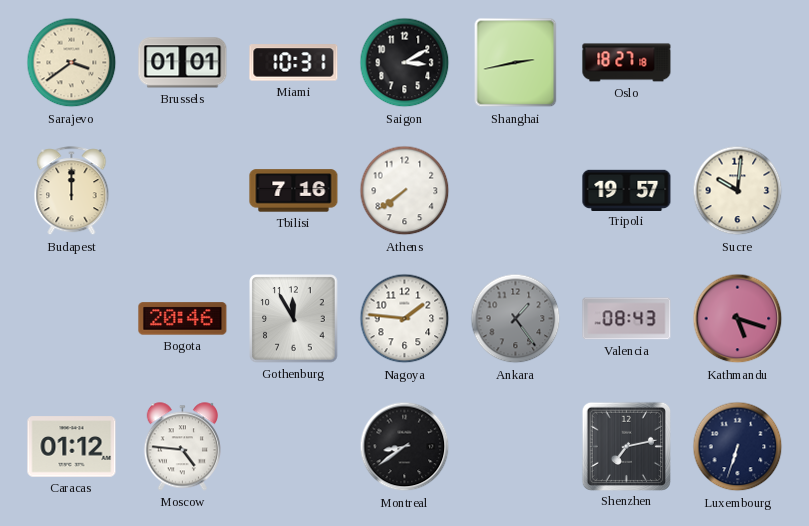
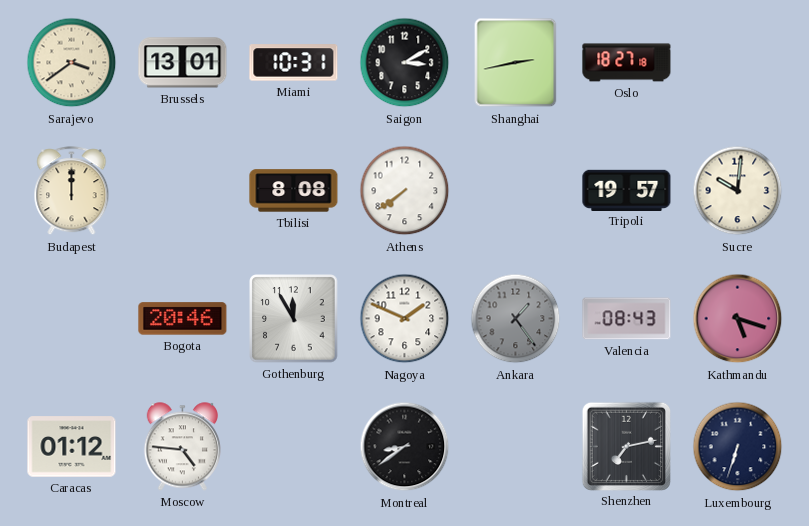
Brussels: 01:01 -> 13:01
Tbilisi: 7:16 -> 8:08
Nagoya: 1:46 -> 1:49
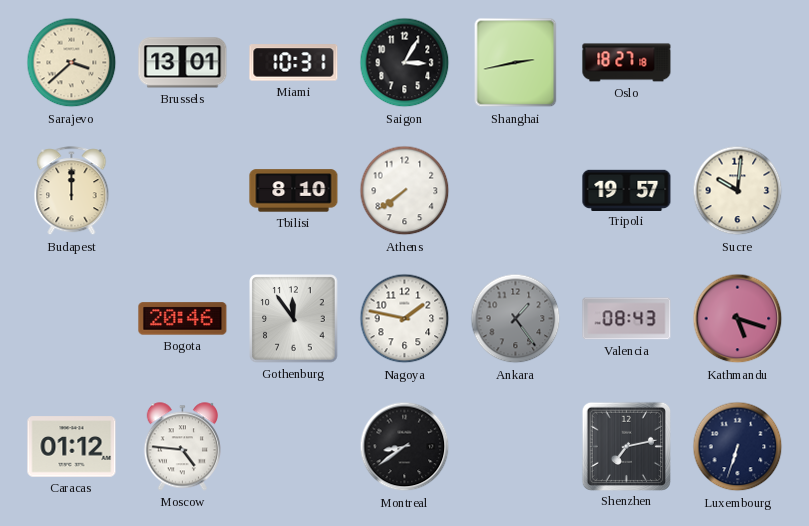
Sarajevo: 3:39 -> 3:38
Saigon: 3:10 -> 3:05
Tbilisi: 8:08 -> 8:10
Gothenburg: 11:55 -> 11:54
Nagoya: 1:49 -> 1:47
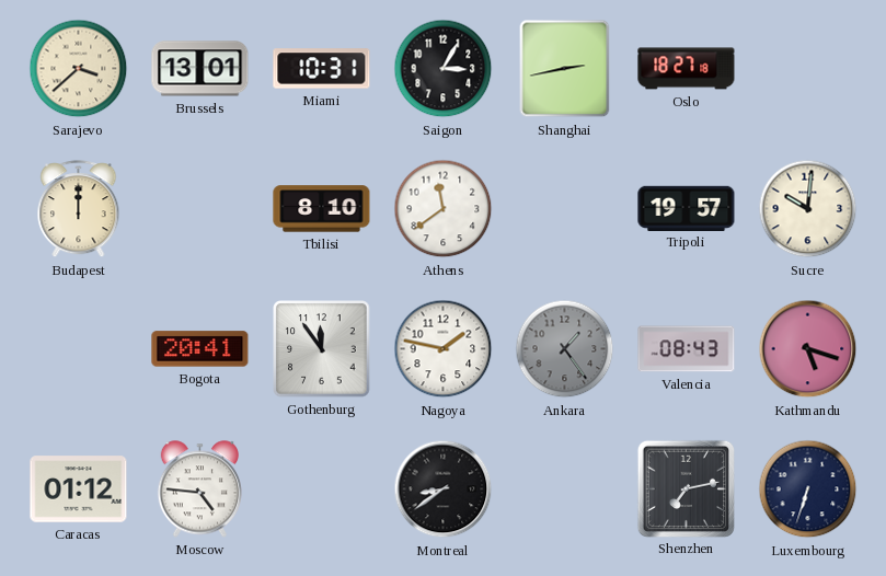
Athens: 7:39 -> 11:39
Bogota: 20:46 -> 20:41
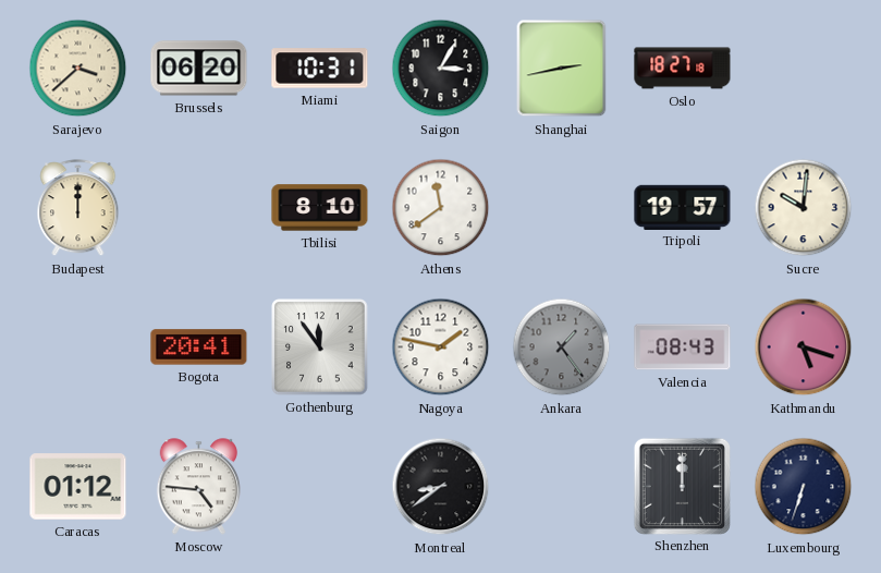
Brussels: 13:01 -> 06:20
Shenzhen: 7:13 -> 12:00
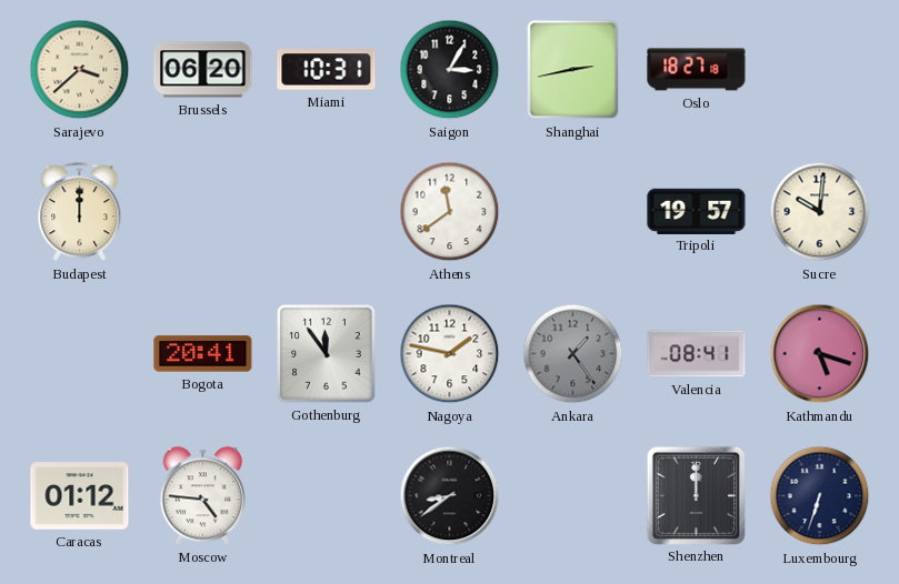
Tbilisi: 8:10 -> none
Valencia: 08:43 -> 08:41
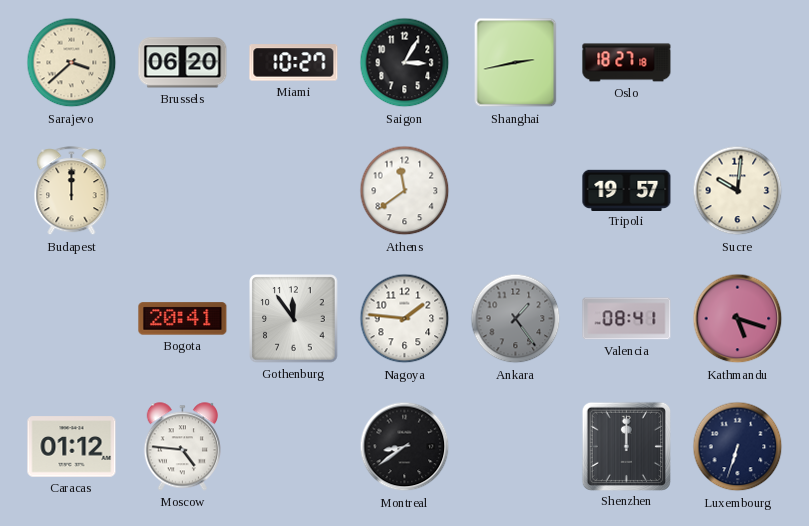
Miami: 10:31 -> 10:27
Nagoya: 1:47 -> 1:46
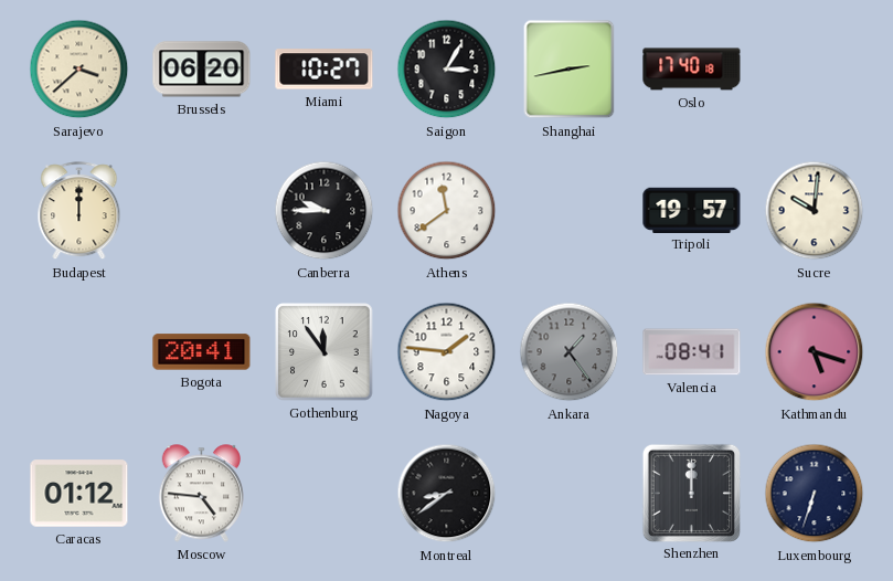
Oslo: 18:27 -> 17:40
Canberra: none -> 9:45
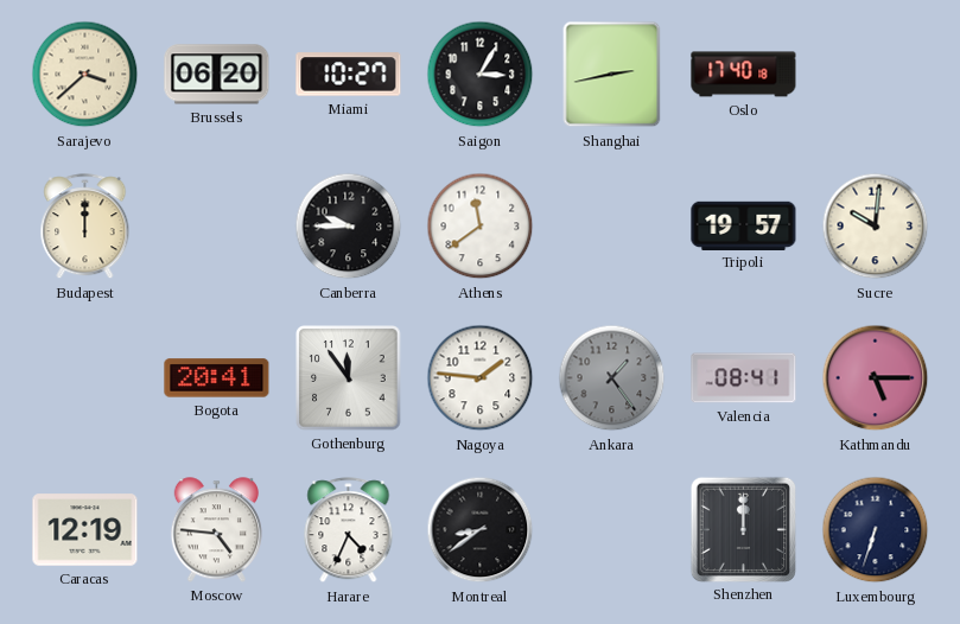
Kathmandu: 5:18 -> 5:15
Caracas: 01:12 -> 12:19
Harare: none -> 4:34
